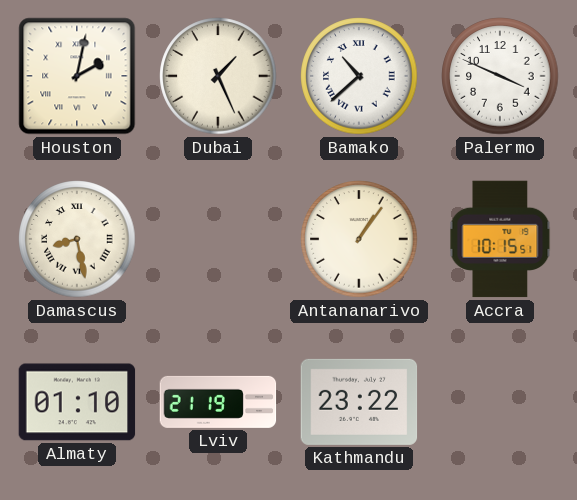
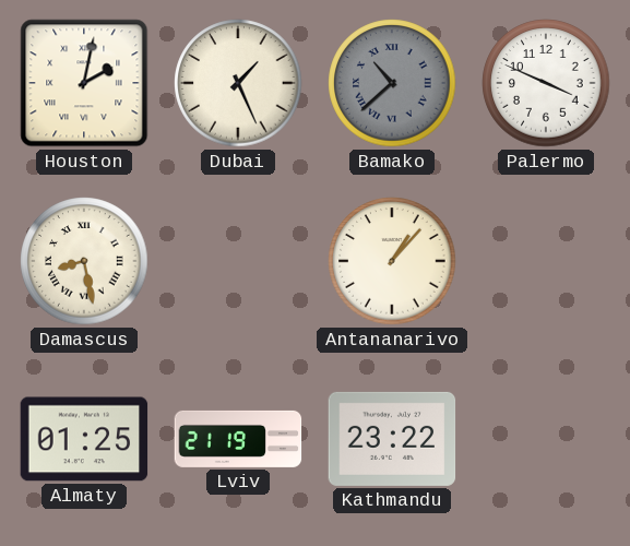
Bamako dial: white -> grey
Antananarivo: 1:06 -> 1:07
Accra: 10:15 -> none
Almaty: 01:10 -> 01:25
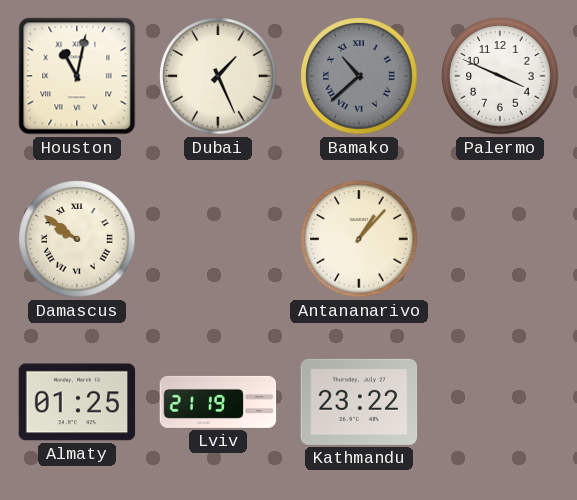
Houston: 2:02 -> 11:02
Damascus: 8:28 -> 9:51
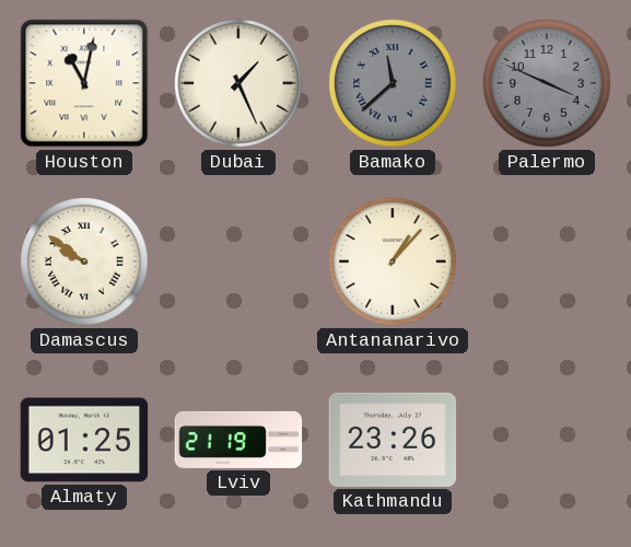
Bamako: 10:38 -> 11:38
Palermo dial: white -> grey
Kathmandu: 23:22 -> 23:26
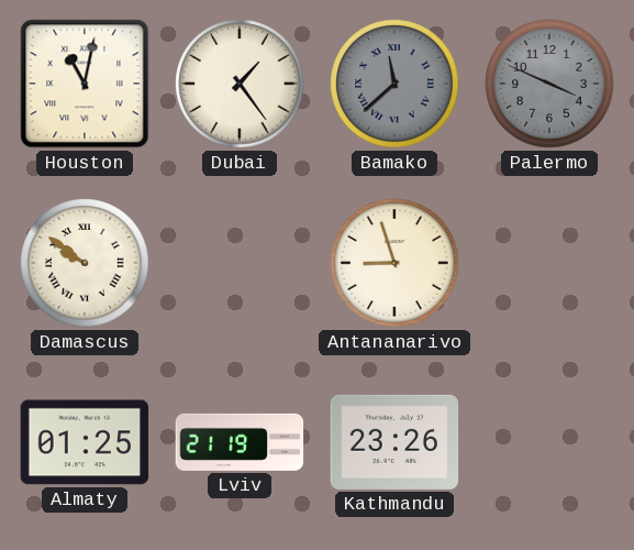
Dubai: 1:26 -> 1:24
Antananarivo: 1:07 -> 8:57
